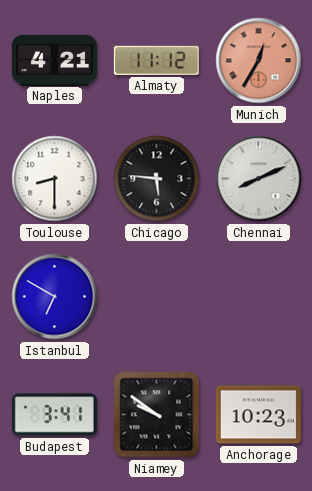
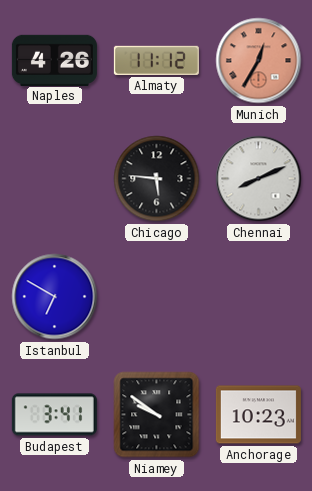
Naples: 4:21 -> 4:26
Toulouse: 8:30 -> none
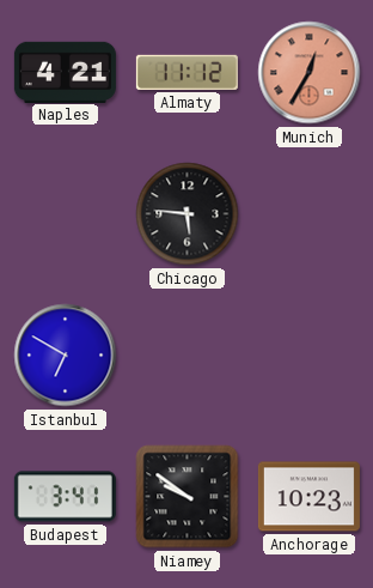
Naples: 4:26 -> 4:21
Chennai: 8:11 -> none
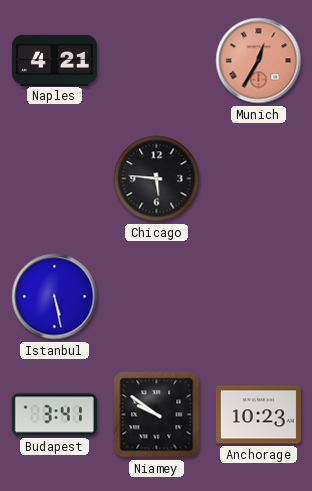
Almaty: 11:12 -> none
Istanbul: 6:50 -> 5:28
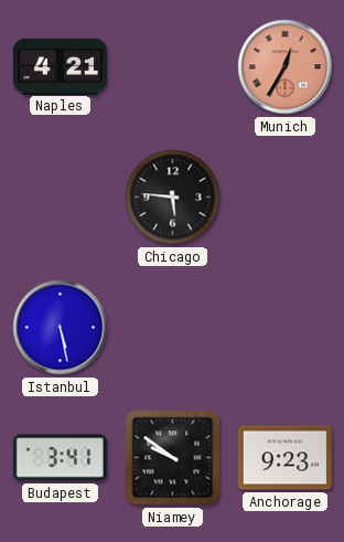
Anchorage: 10:23 -> 9:23
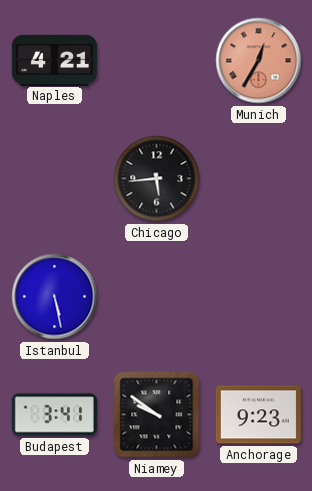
Chicago: 5:46 -> 5:44
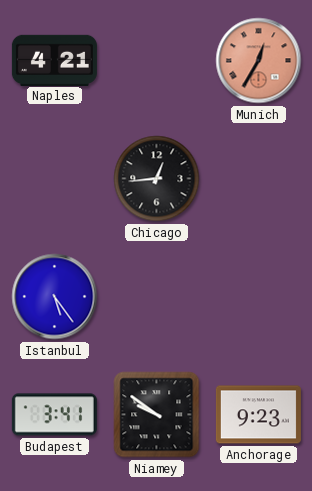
Chicago: 5:44 -> 12:44
Istanbul: 5:28 -> 5:24
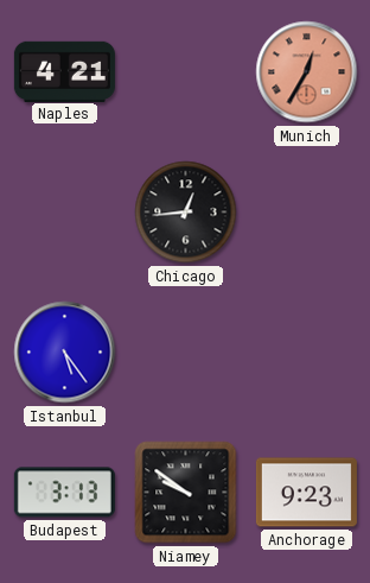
Budapest: 3:41 -> 3:13
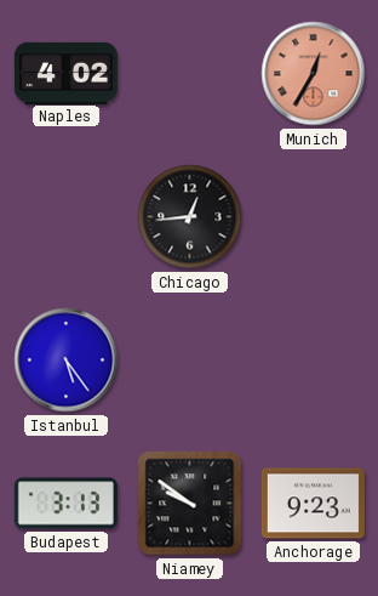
Naples: 4:21 -> 4:02
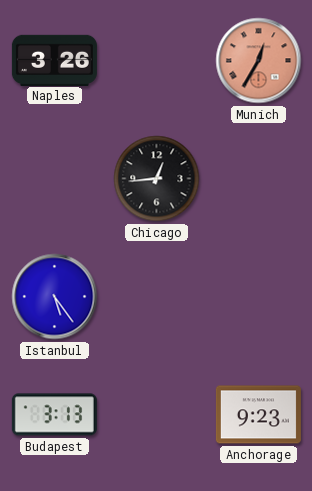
Naples: 4:02 -> 3:26
Niamey: 9:51 -> none
